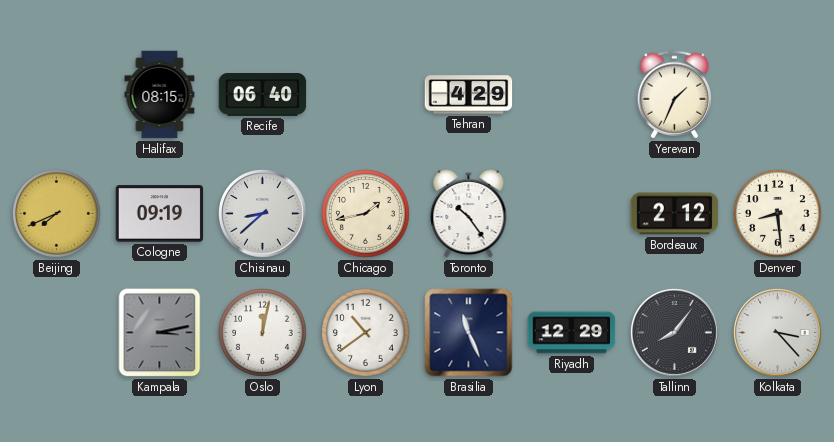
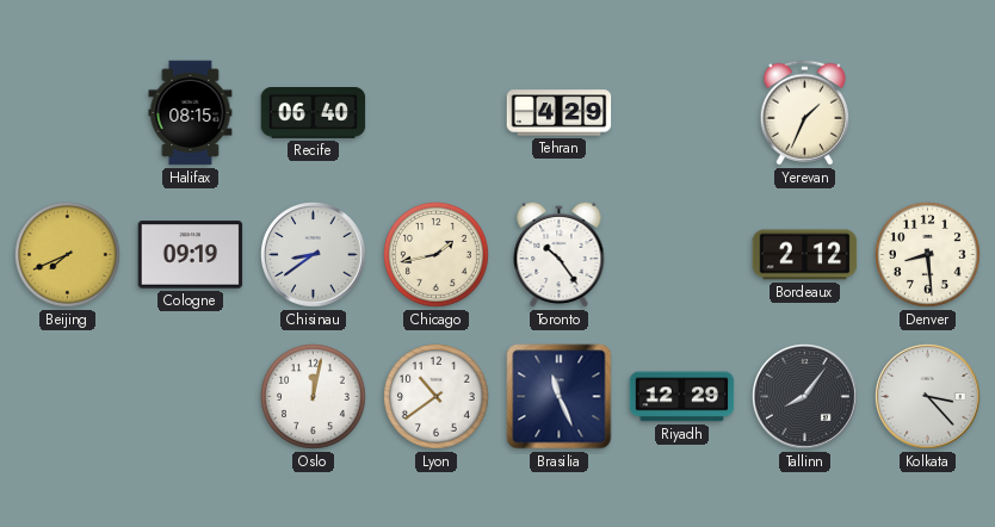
Chisinau: 8:38 -> 8:39
Kampala: 3:13 -> none
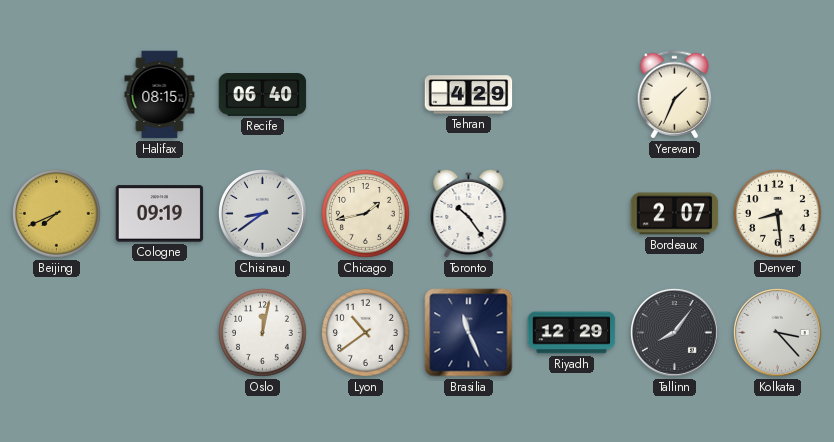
Bordeaux: 2:12 -> 2:07
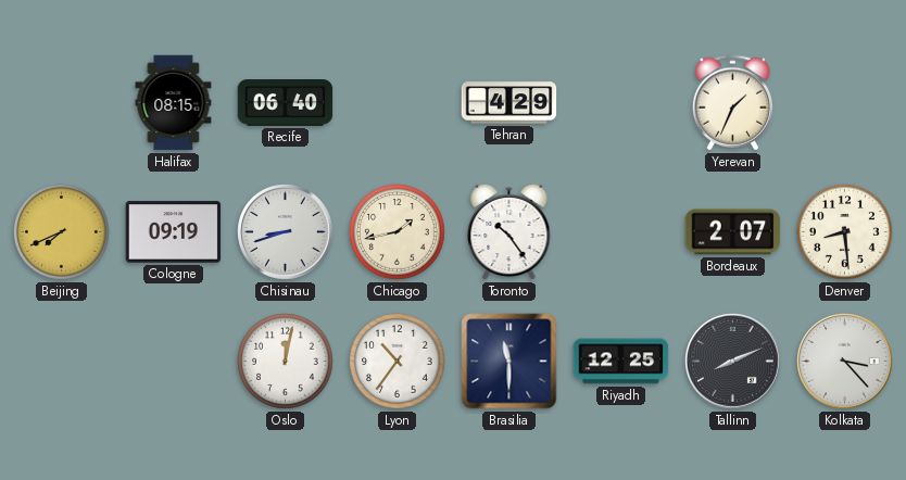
Chisinau: 8:39 -> 8:42
Lyon: 10:39 -> 10:36
Brasilia: 11:26 -> 11:30
Riyadh: 12:29 -> 12:25
Tallinn: 8:06 -> 8:11
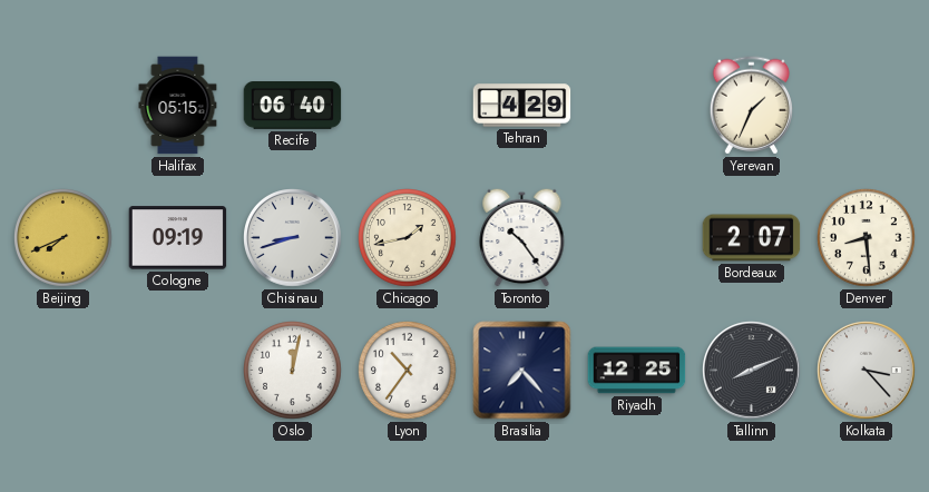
Halifax: 08:15 -> 05:15
Brasilia: 11:30 -> 7:23
